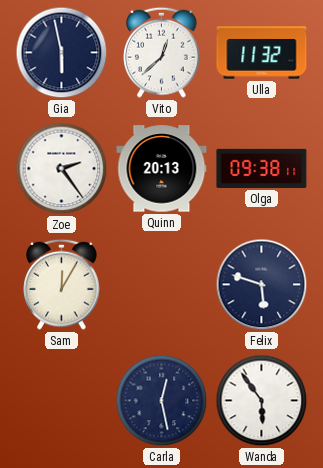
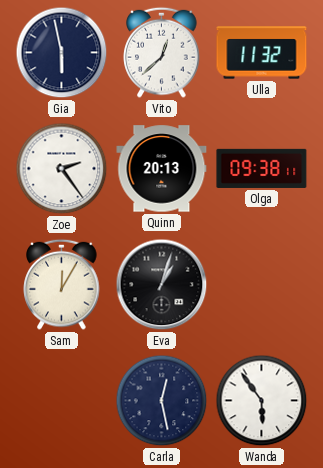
Eva: none -> 1:03
Felix: 5:48 -> none
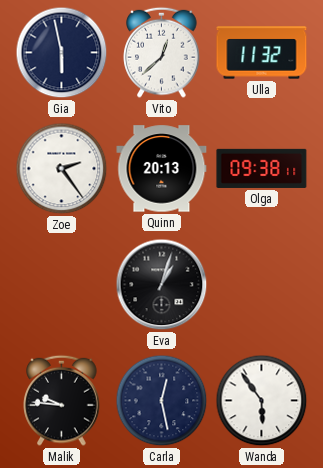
Sam: 12:05 -> none
Malik: none -> 9:46
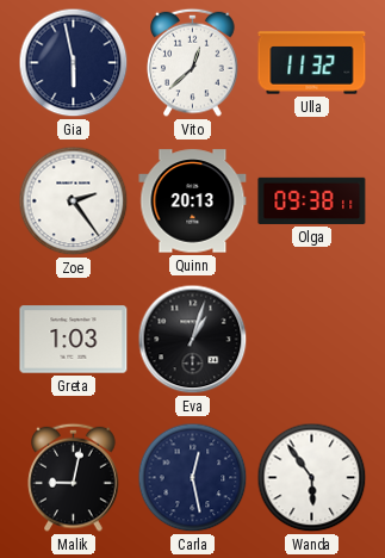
Greta: none -> 1:03
Malik: 9:46 -> 9:02
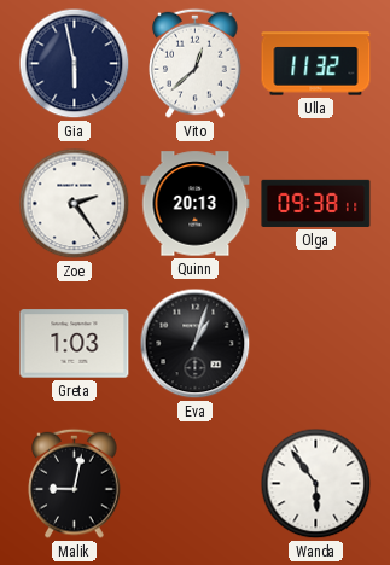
Carla: 12:28 -> none
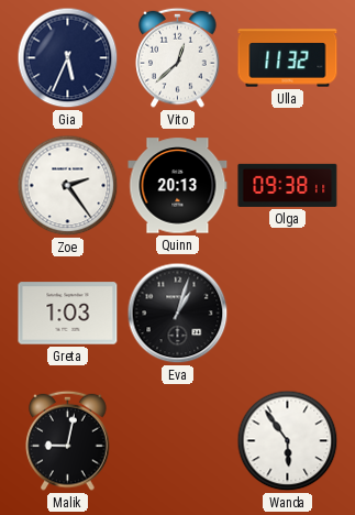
Gia: 5:58 -> 5:34
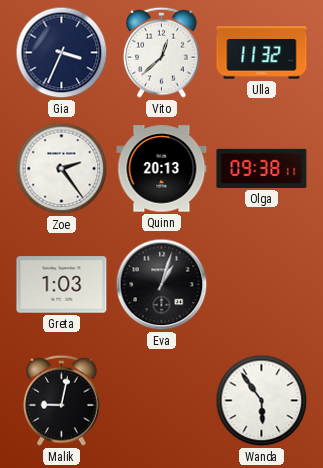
Gia: 5:34 -> 3:34
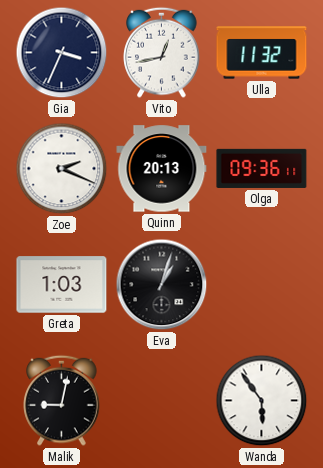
Vito: 12:38 -> 12:43
Zoe: 2:24 -> 2:19
Olga: 09:38 -> 09:36
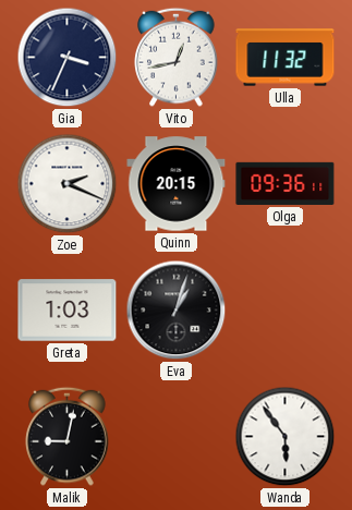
Quinn: 20:13 -> 20:15
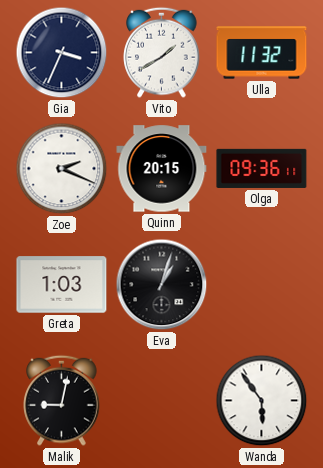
Vito: 12:43 -> 1:40
